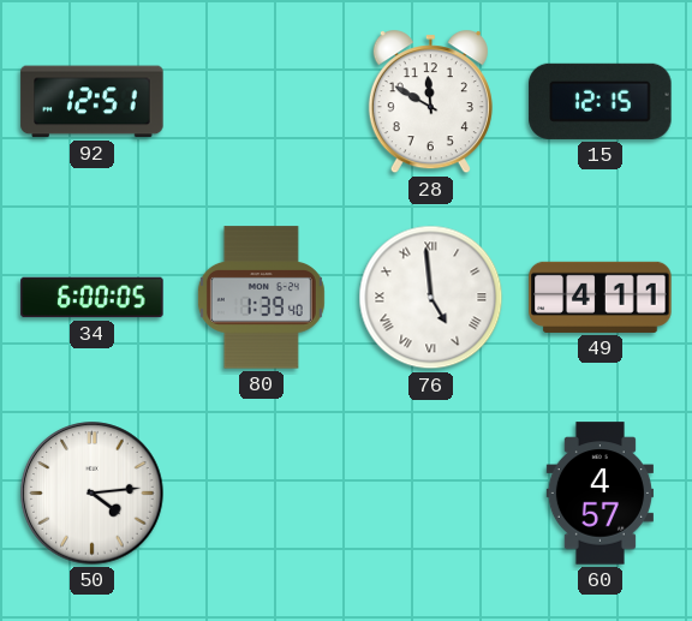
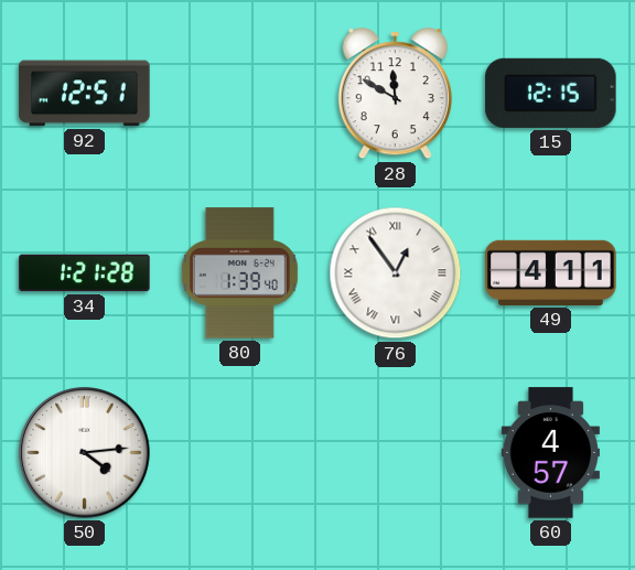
34: 6:00 -> 1:21
76: 4:59 -> 12:54
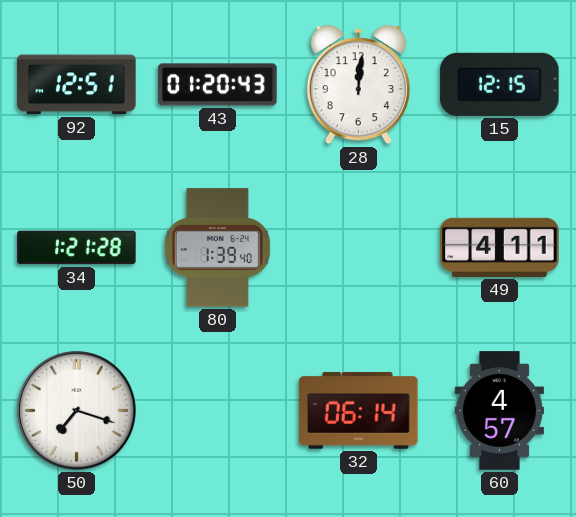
43: none -> 01:20
28: 11:50 -> 12:01
76: 12:54 -> none
50: 4:14 -> 7:18
32: none -> 06:14
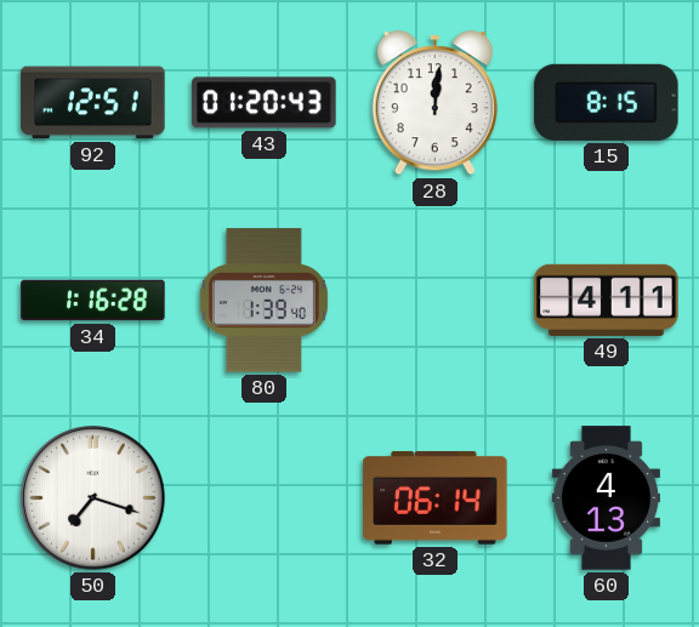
15: 12:15 -> 8:15
34: 1:21 -> 1:16
60: 4:57 -> 4:13
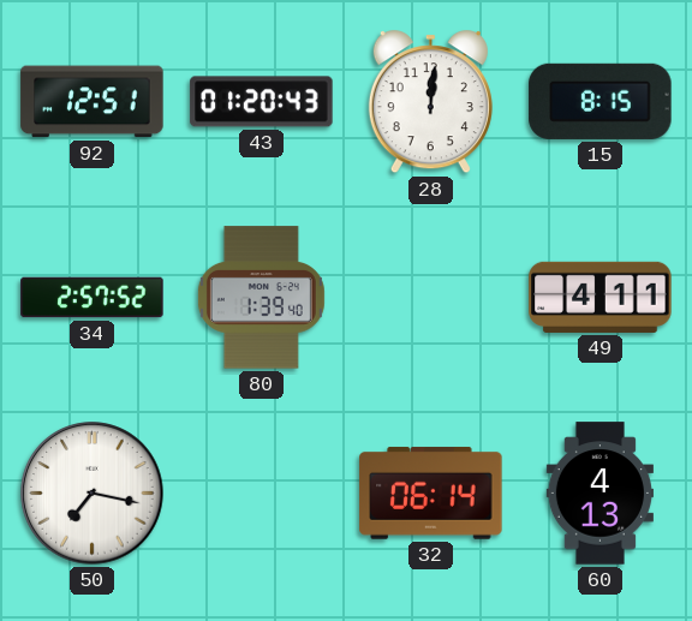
34: 1:16 -> 2:57
50: 7:18 -> 7:17
